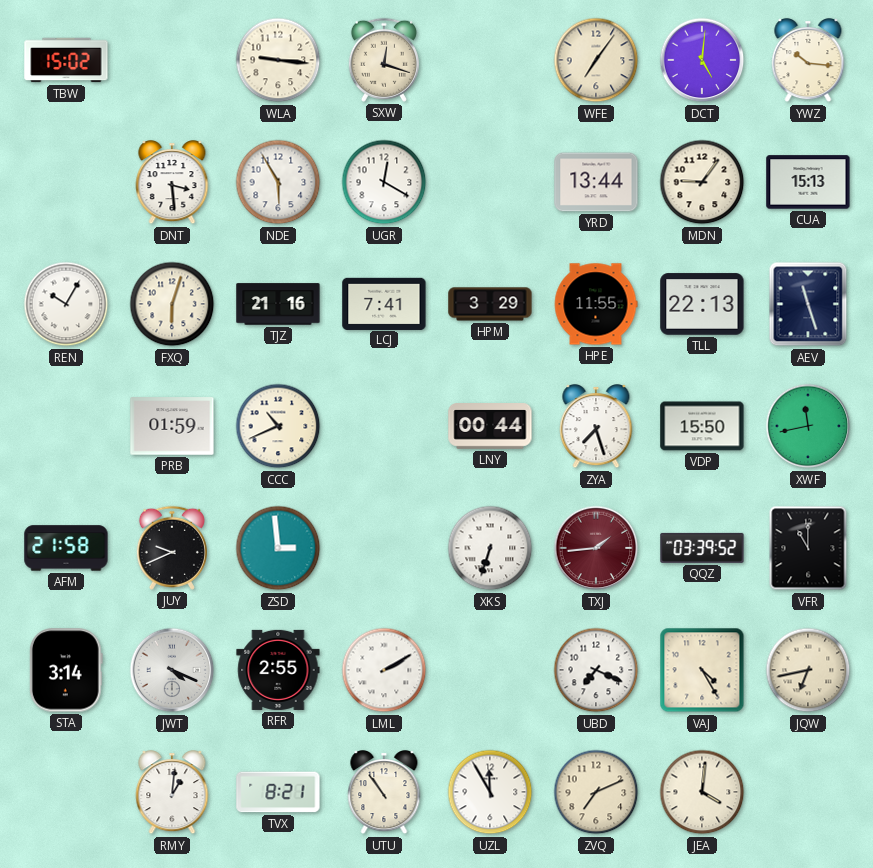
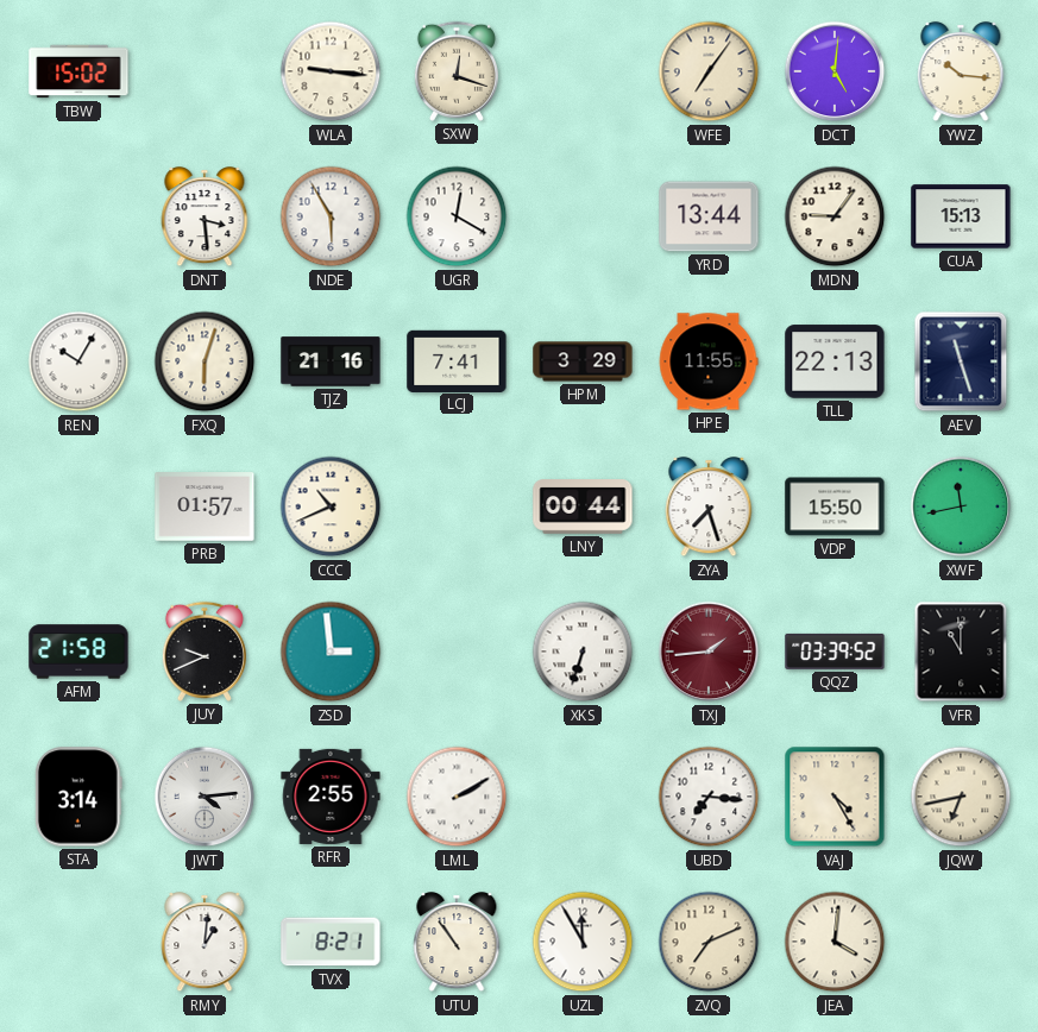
PRB: 01:59 -> 01:57
JWT: 4:19 -> 4:14
UBD: 7:19 -> 7:16
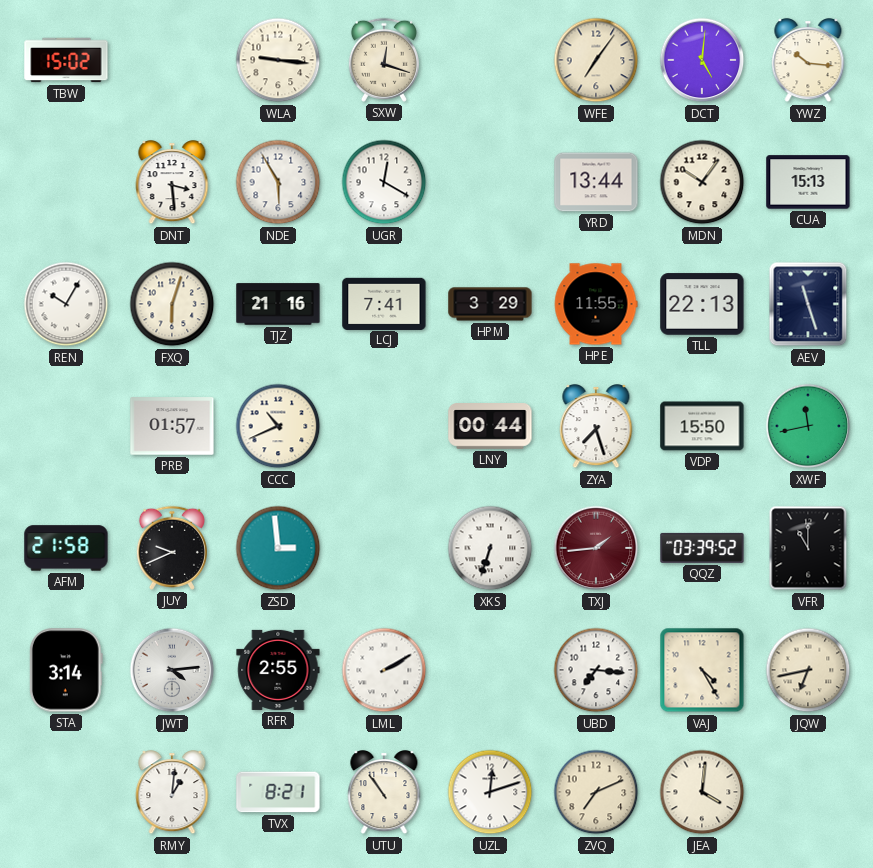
MDN: 9:06 -> 10:06
UZL: 11:55 -> 12:12
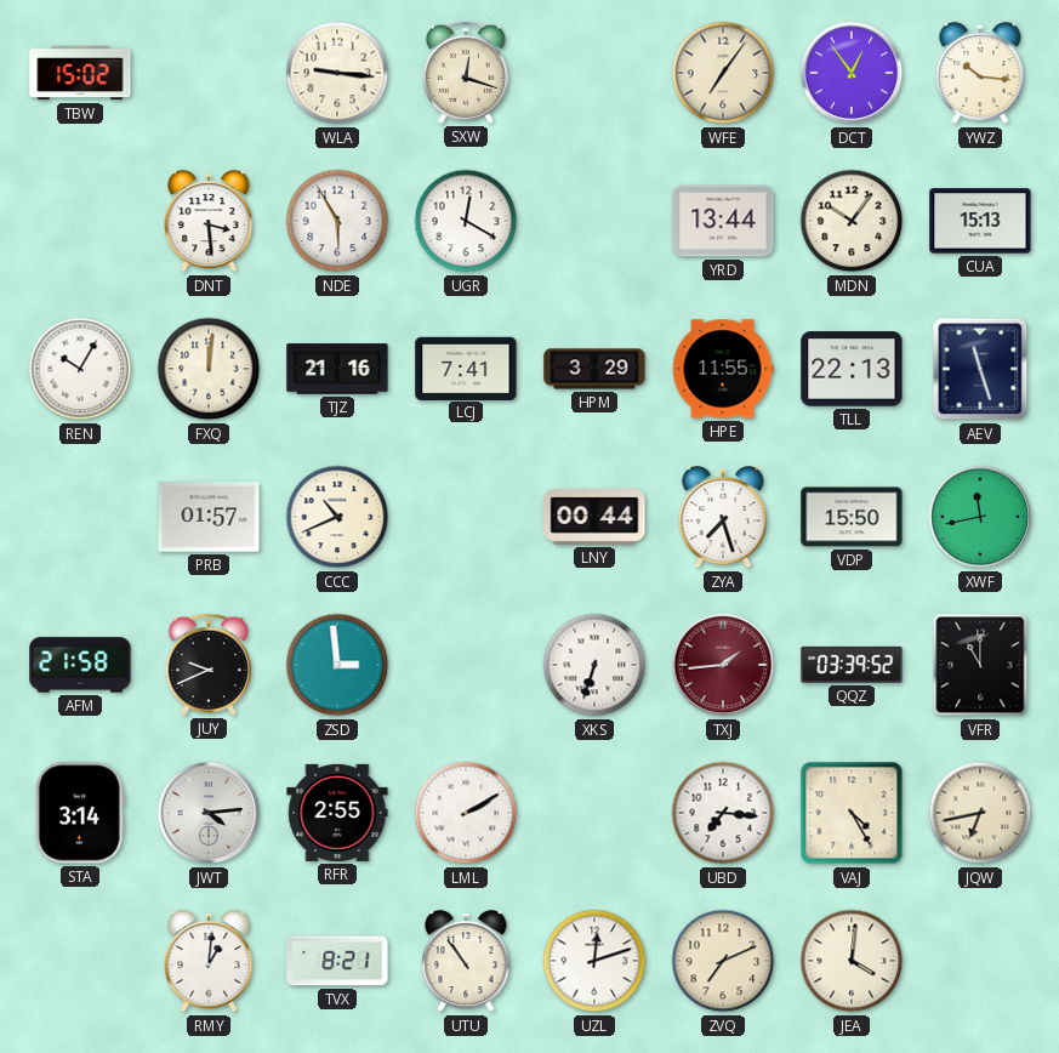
DCT: 5:01 -> 12:54
FXQ: 6:03 -> 12:01
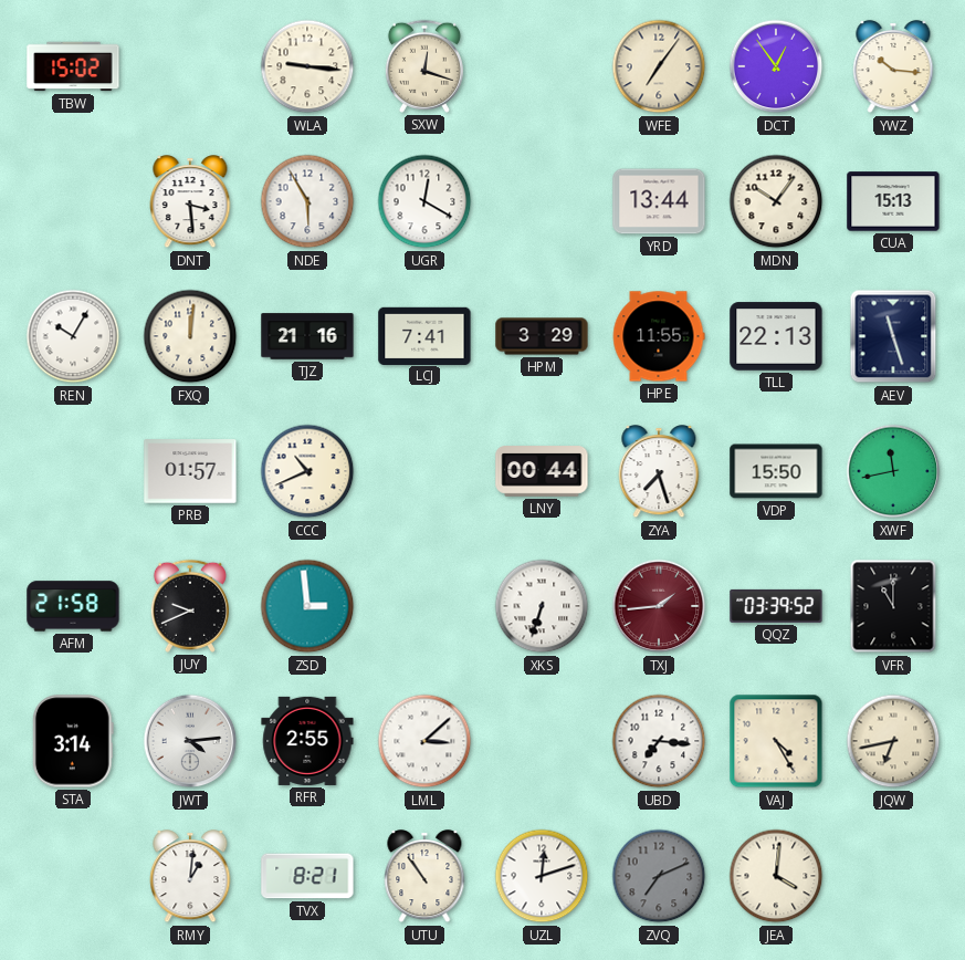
LML: 2:10 -> 3:08
ZVQ dial: cream -> grey
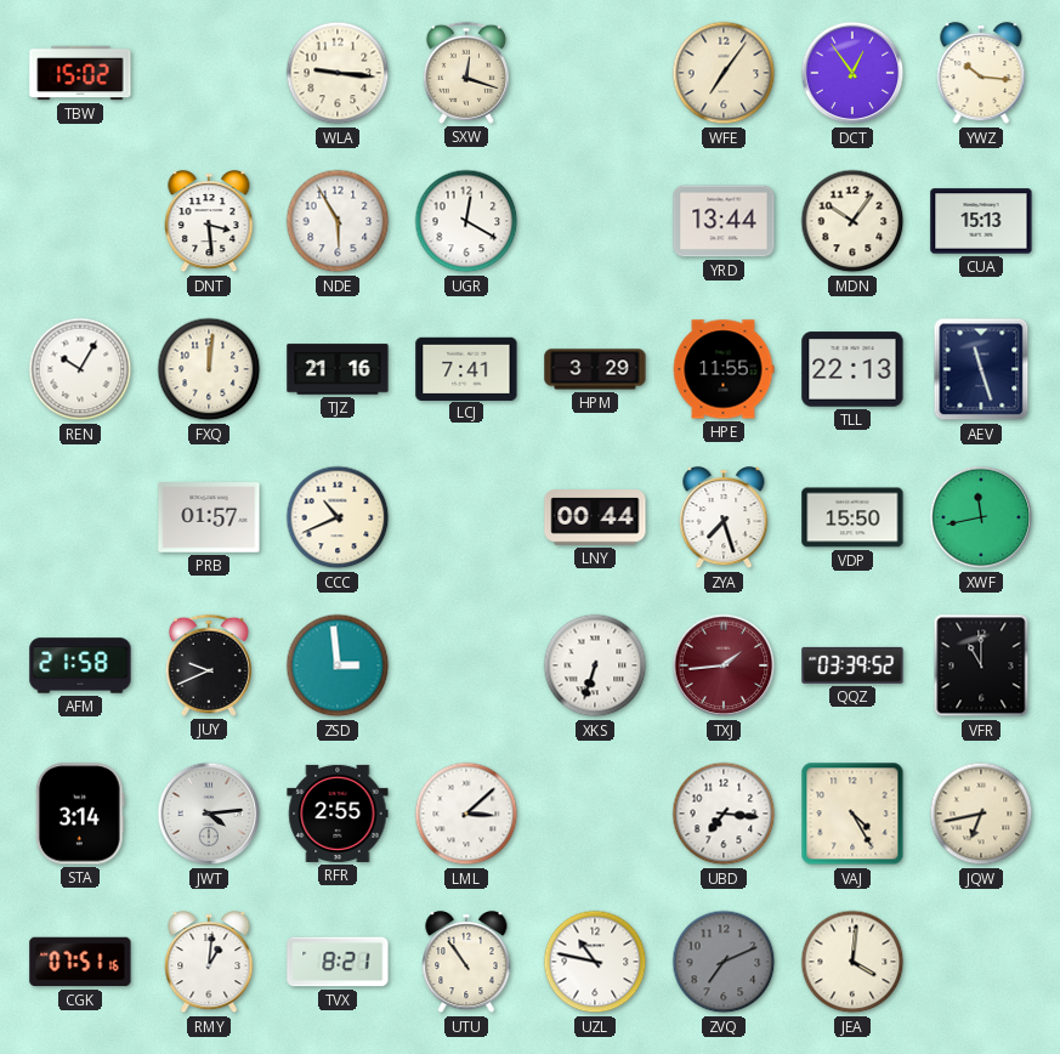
CGK: none -> 07:51
UZL: 12:12 -> 10:47
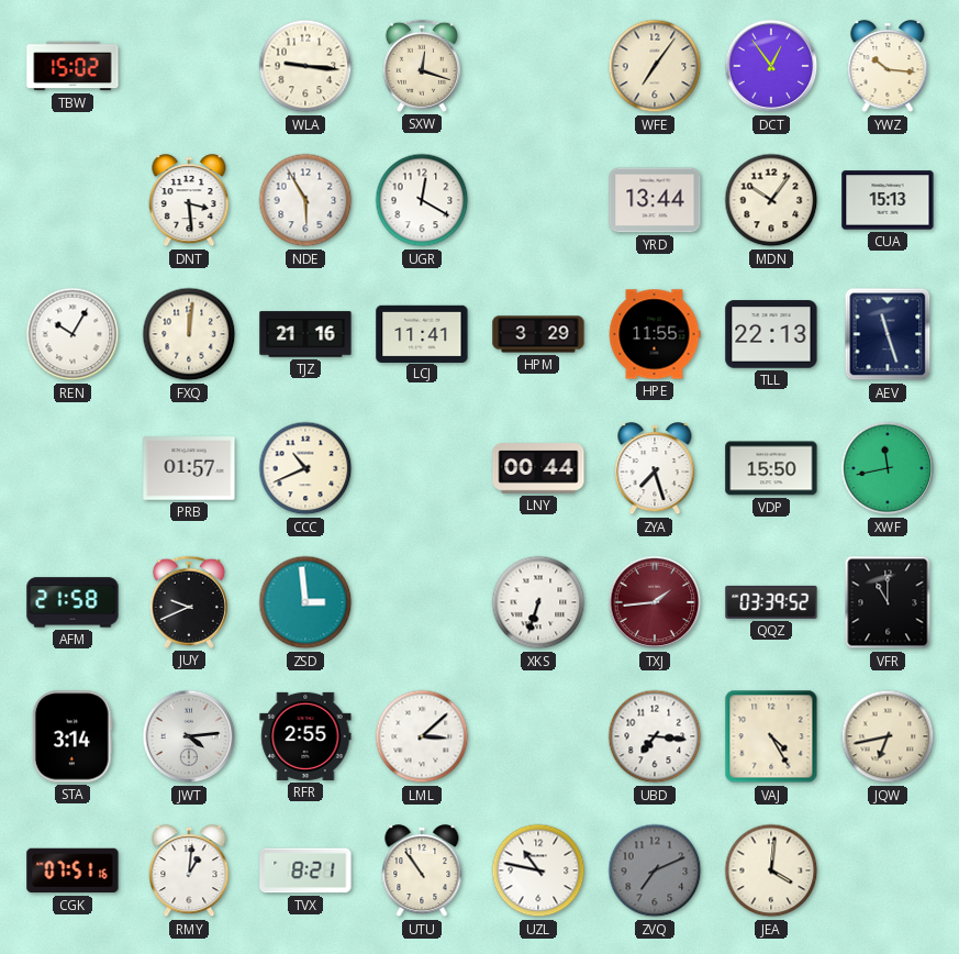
LCJ: 7:41 -> 11:41
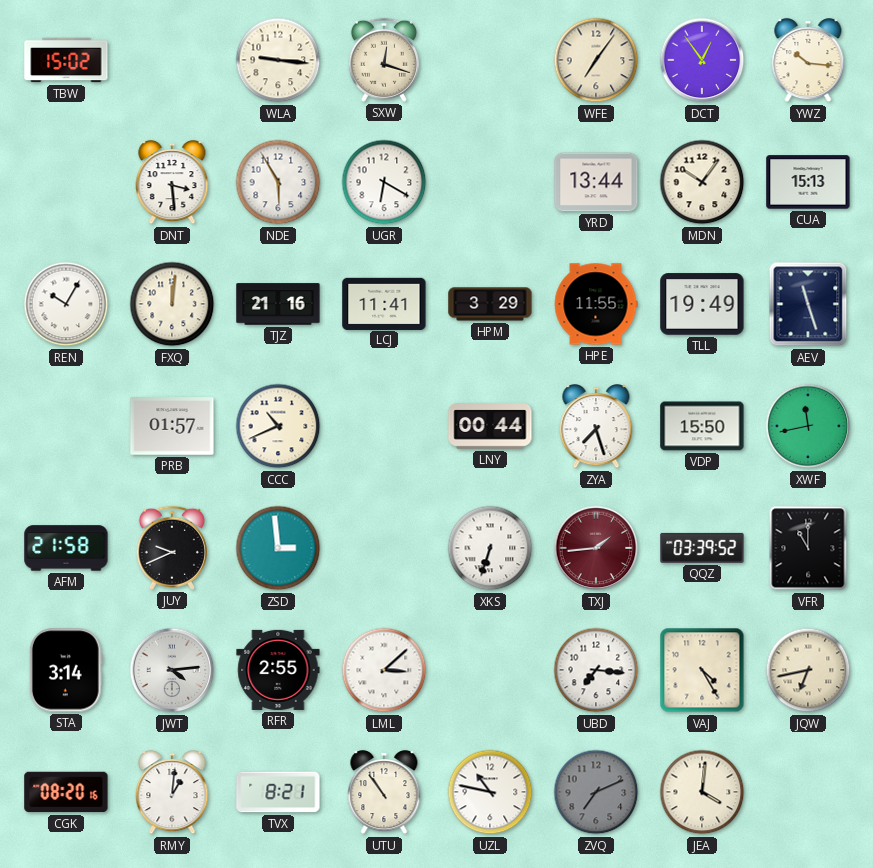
UGR: 12:20 -> 6:20
TLL: 22:13 -> 19:49
CGK: 07:51 -> 08:20
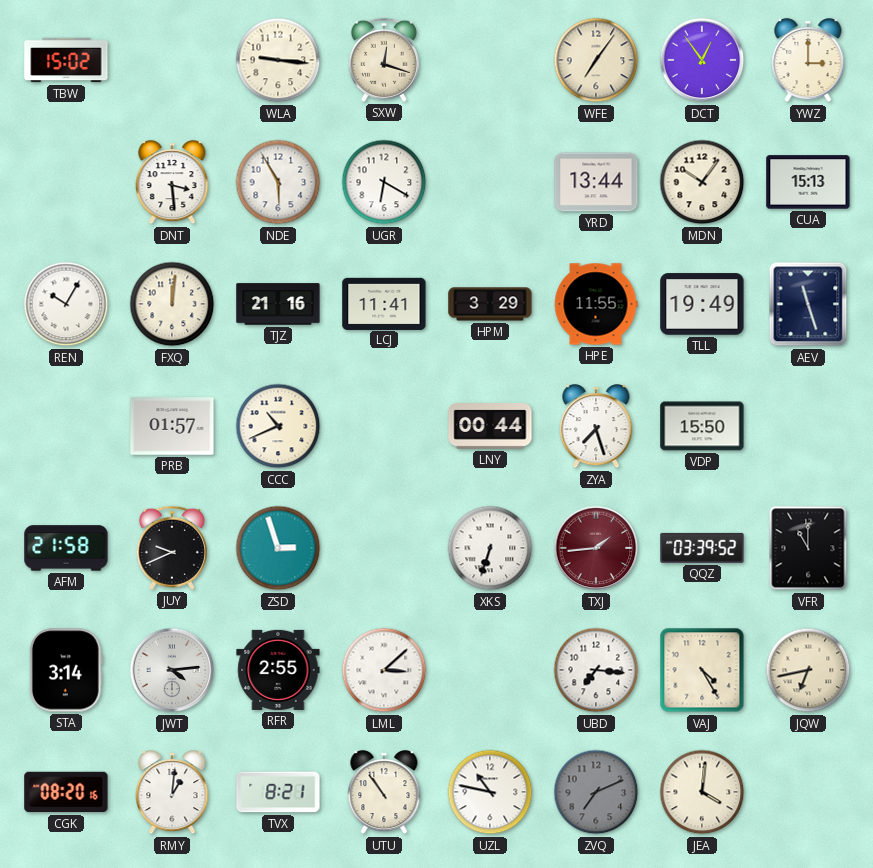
YWZ: 10:16 -> 3:00
XWF: 11:43 -> none
ZSD: 2:59 -> 2:57
